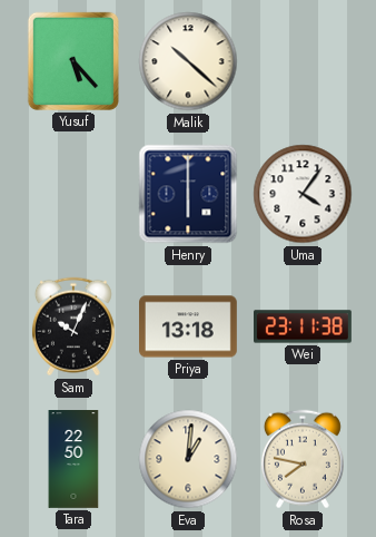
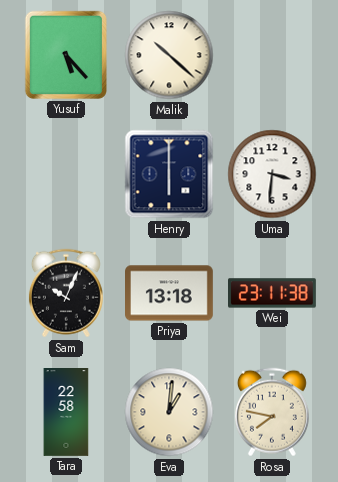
Uma: 4:06 -> 3:31
Tara: 22:50 -> 22:58
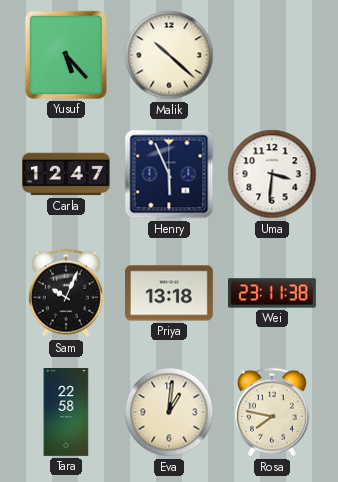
Carla: none -> 12:47
Henry: 6:00 -> 5:56
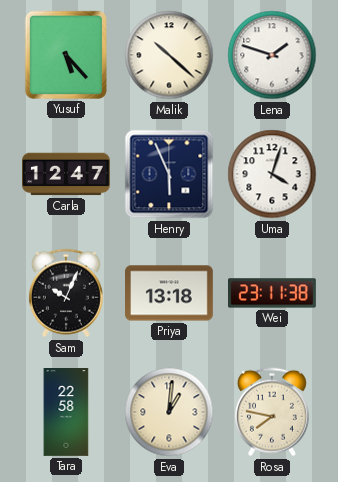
Lena: none -> 1:48
Uma: 3:31 -> 4:03
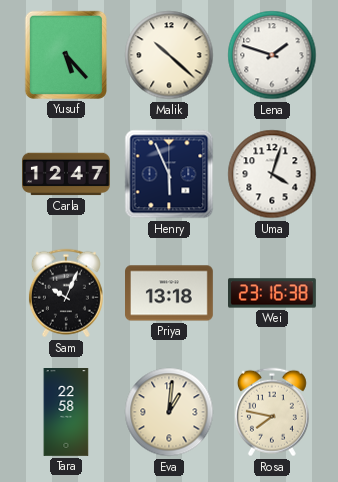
Wei: 23:11 -> 23:16
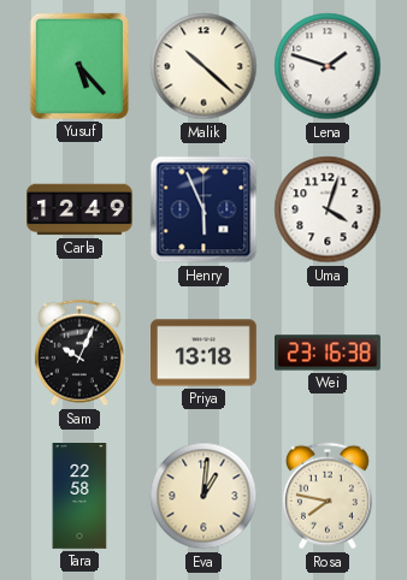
Carla: 12:47 -> 12:49
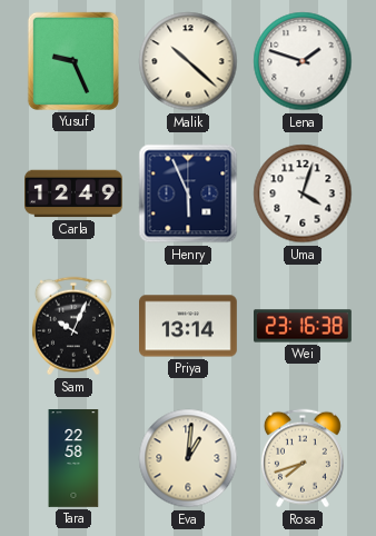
Yusuf: 5:23 -> 9:26
Priya: 13:18 -> 13:14
Rosa: 7:47 -> 7:42
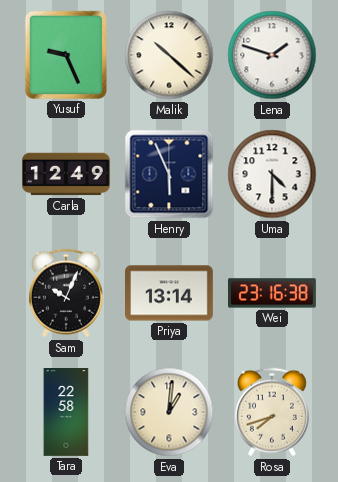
Uma: 4:03 -> 4:30
